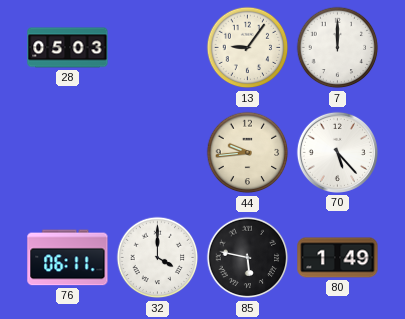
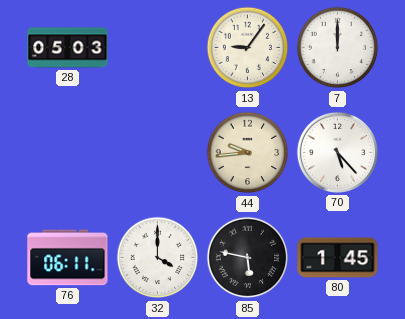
80: 1:49 -> 1:45
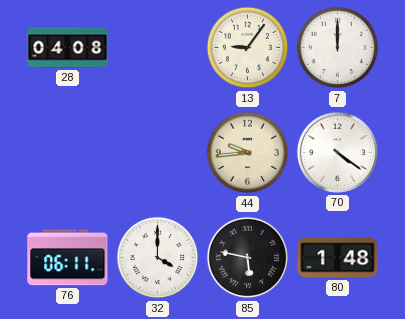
28: 05:03 -> 04:08
70: 5:23 -> 4:21
80: 1:45 -> 1:48
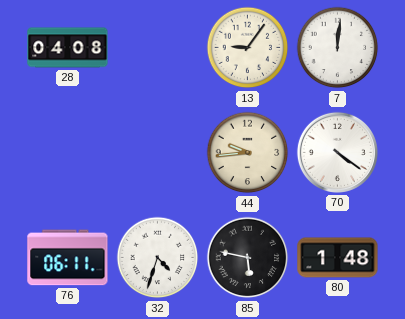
7: 12:00 -> 12:01
32: 4:00 -> 4:33
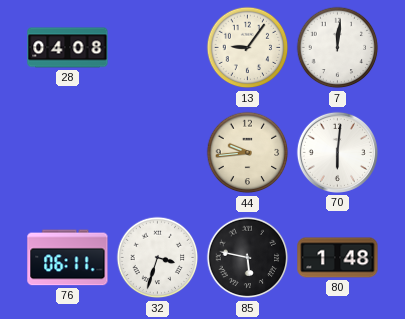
70: 4:21 -> 6:01
32: 4:33 -> 3:33
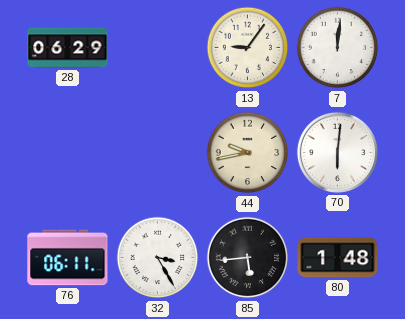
28: 04:08 -> 06:29
44: 9:44 -> 9:43
32: 3:33 -> 3:25
85: 5:47 -> 5:44
